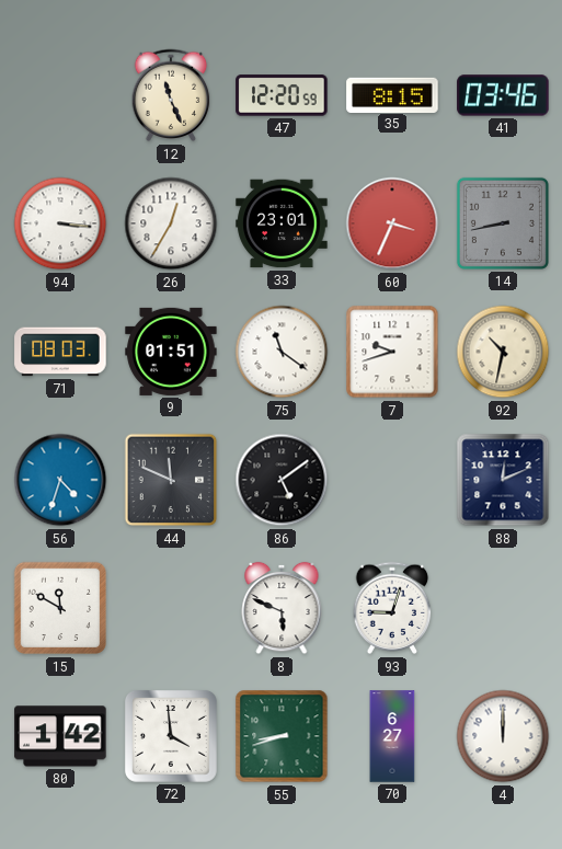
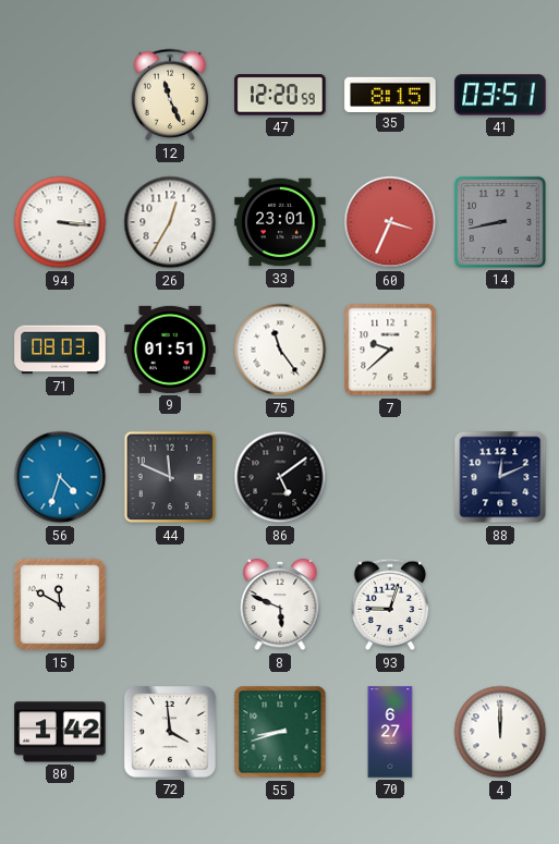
41: 03:46 -> 03:51
75: 11:21 -> 11:24
7: 9:42 -> 9:38
92: 10:32 -> none
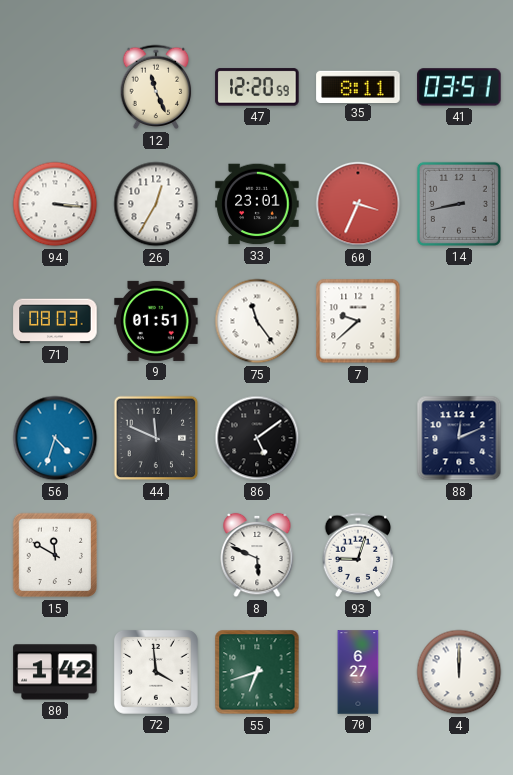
35: 8:15 -> 8:11
55: 8:42 -> 6:42
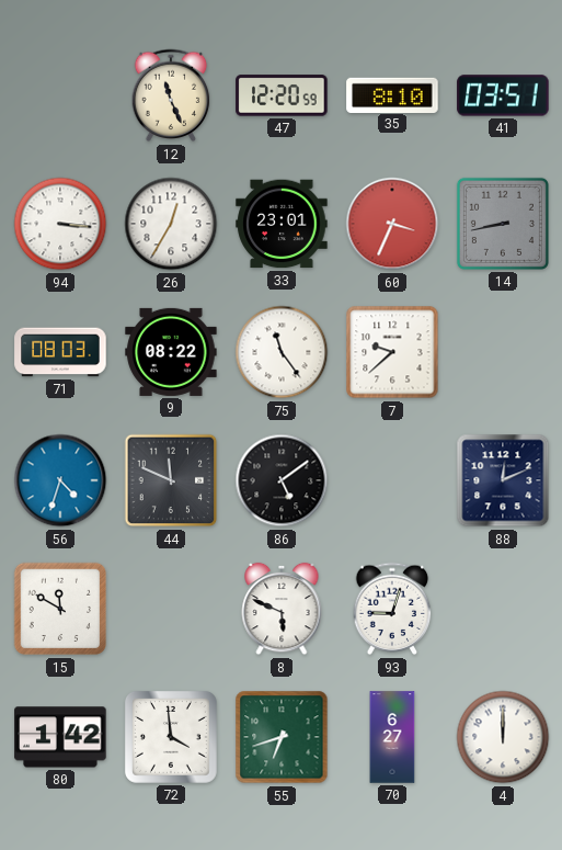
35: 8:11 -> 8:10
9: 01:51 -> 08:22
